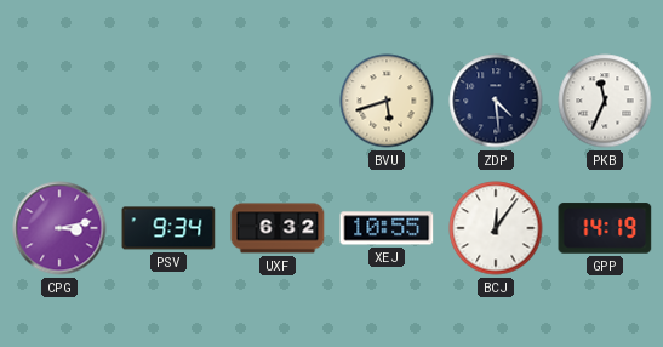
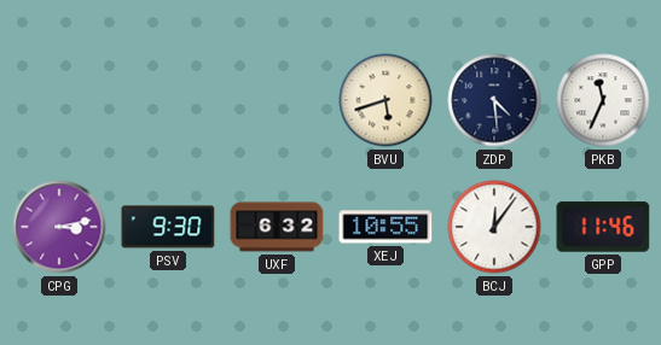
PSV: 9:34 -> 9:30
GPP: 14:19 -> 11:46
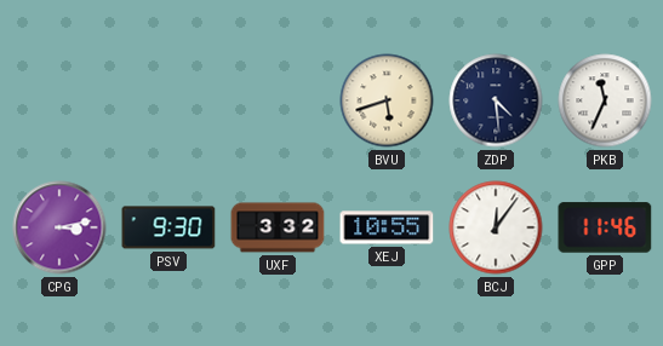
UXF: 6:32 -> 3:32
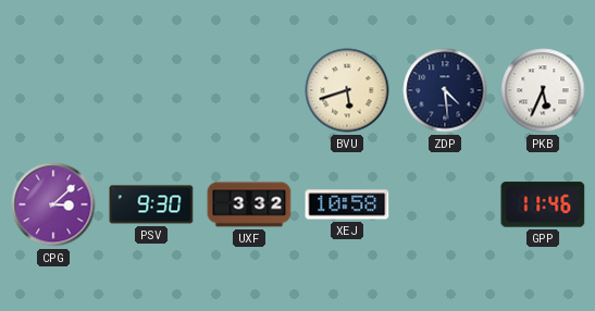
PKB: 11:34 -> 5:34
CPG: 3:13 -> 3:08
XEJ: 10:55 -> 10:58
BCJ: 12:06 -> none
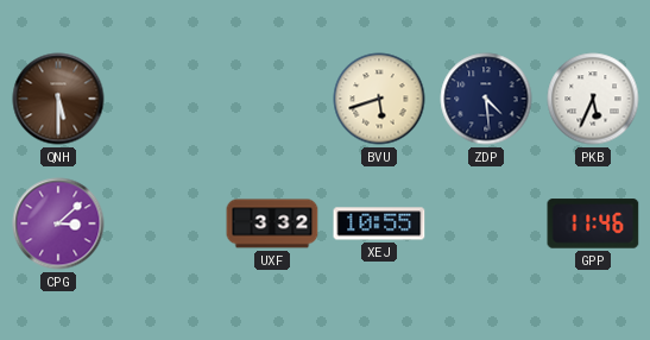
QNH: none -> 5:30
PSV: 9:30 -> none
XEJ: 10:58 -> 10:55
